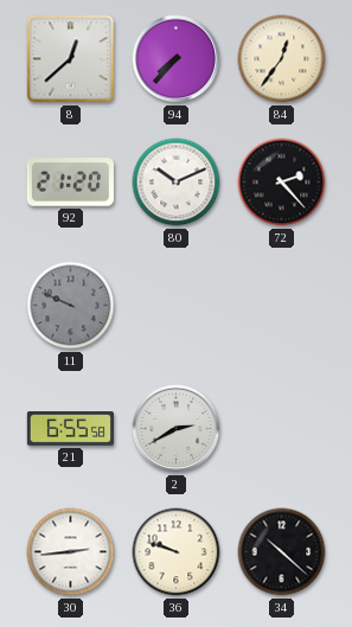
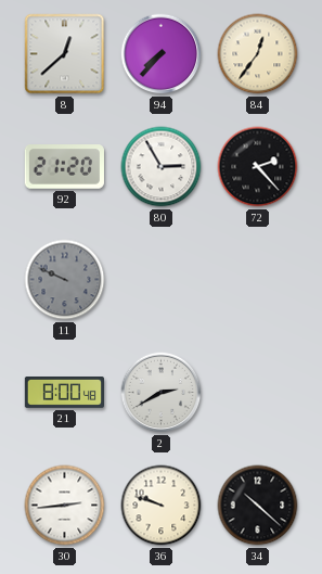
80: 10:11 -> 2:55
21: 6:55 -> 8:00
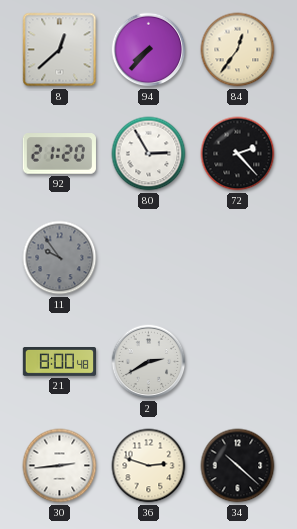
11: 9:49 -> 9:54
36: 9:48 -> 2:48
